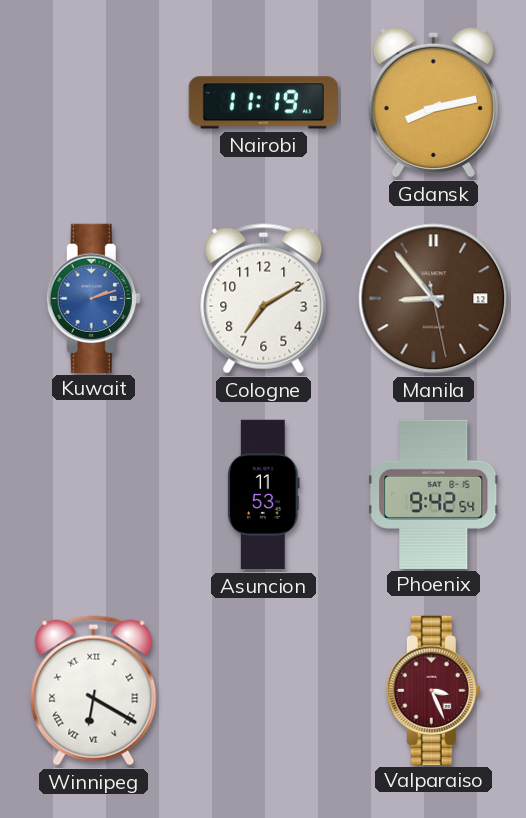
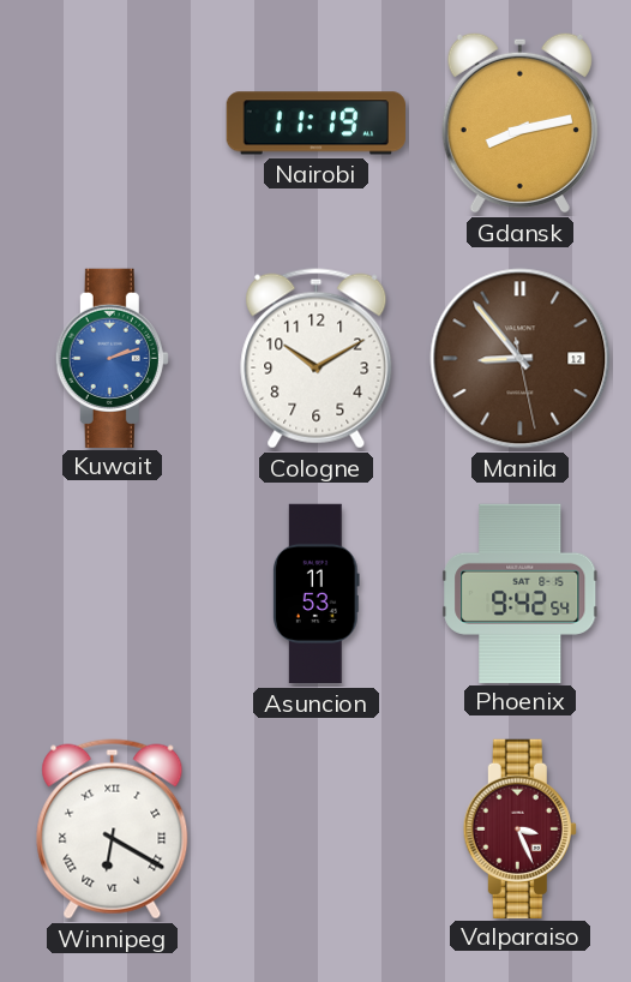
Cologne: 7:10 -> 10:10
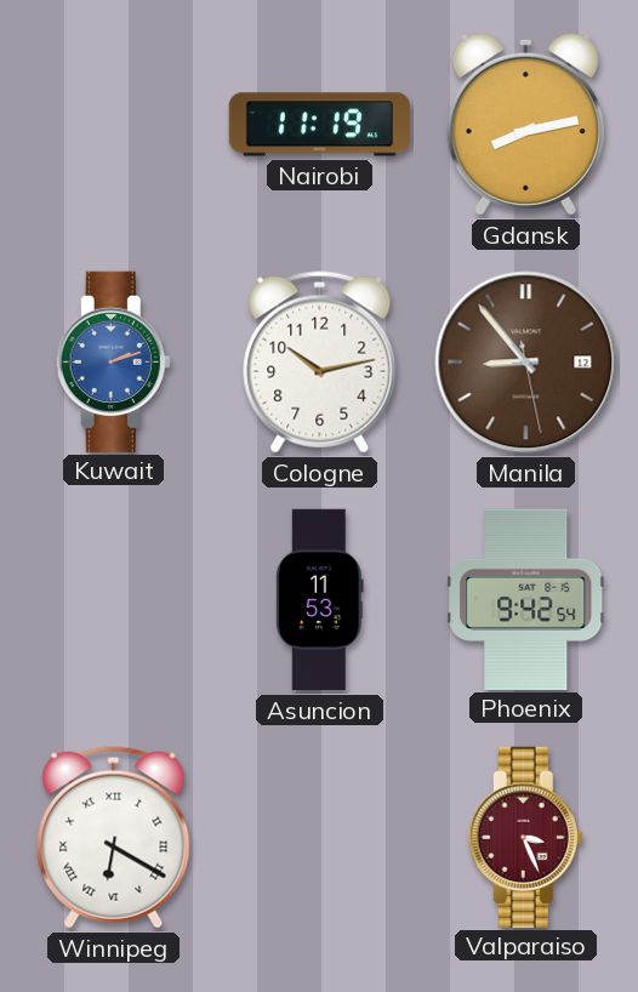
Cologne: 10:10 -> 10:13
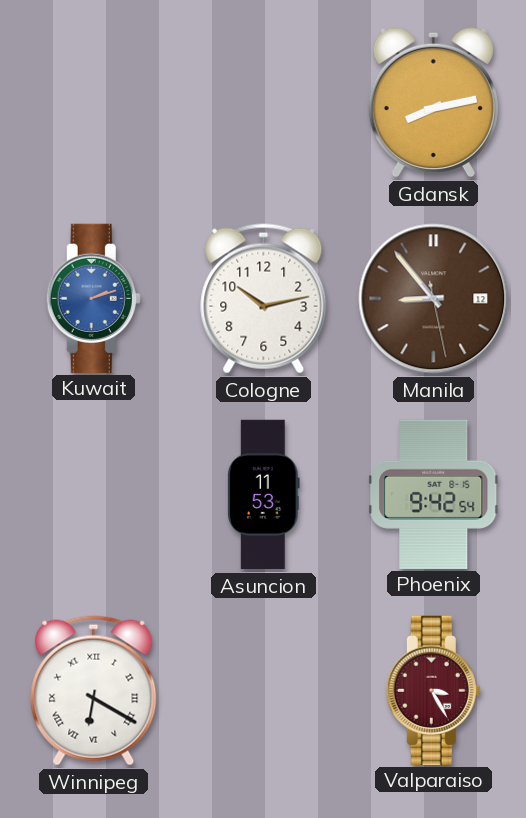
Nairobi: 11:19 -> none
Valparaiso: 3:26 -> 3:25
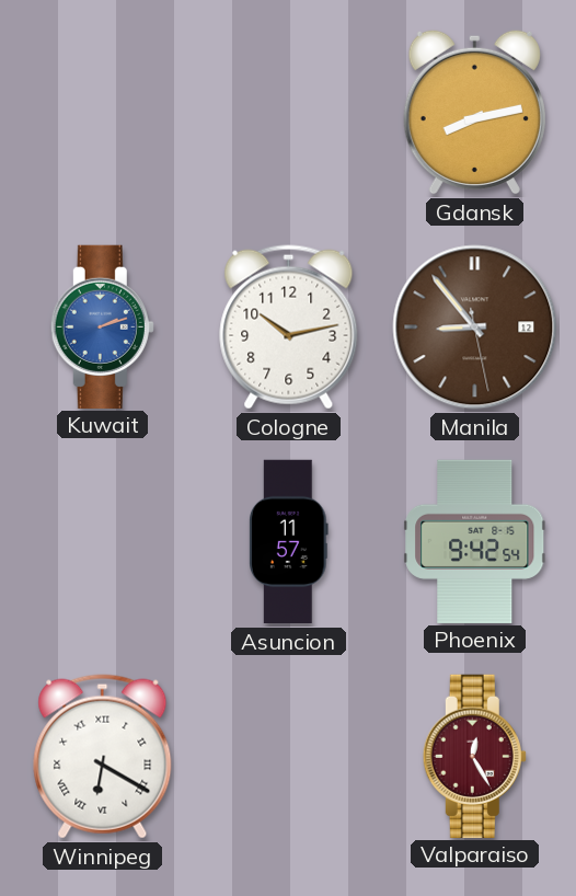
Asuncion: 11:53 -> 11:57
Valparaiso: 3:25 -> 12:25
